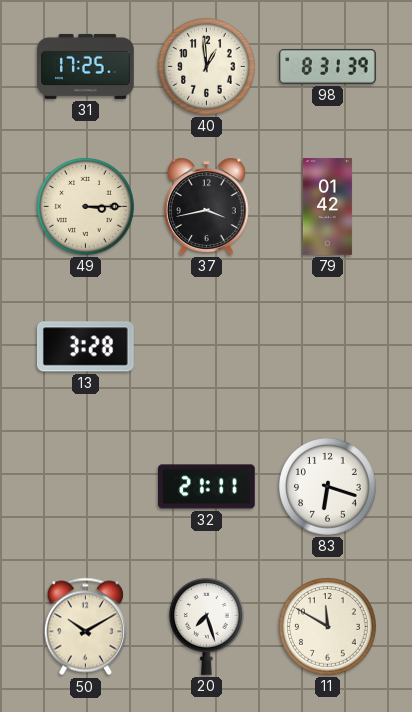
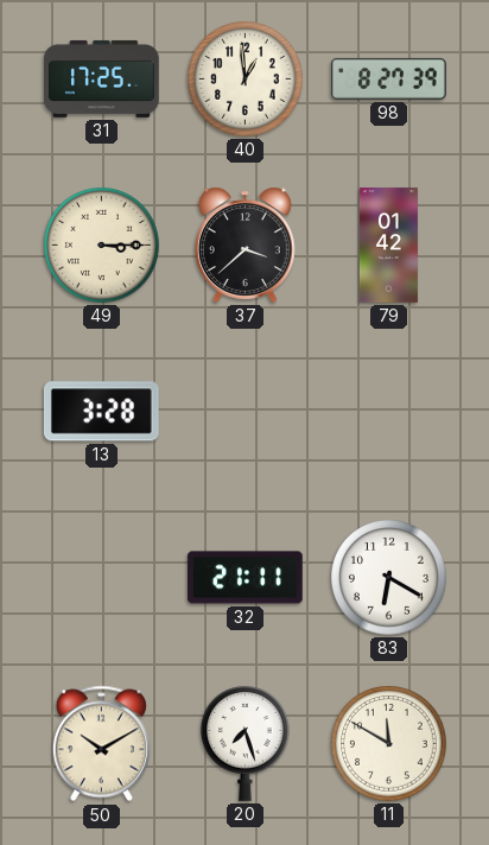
98: 8:31 -> 8:27
37: 3:43 -> 3:38
83: 6:18 -> 6:20
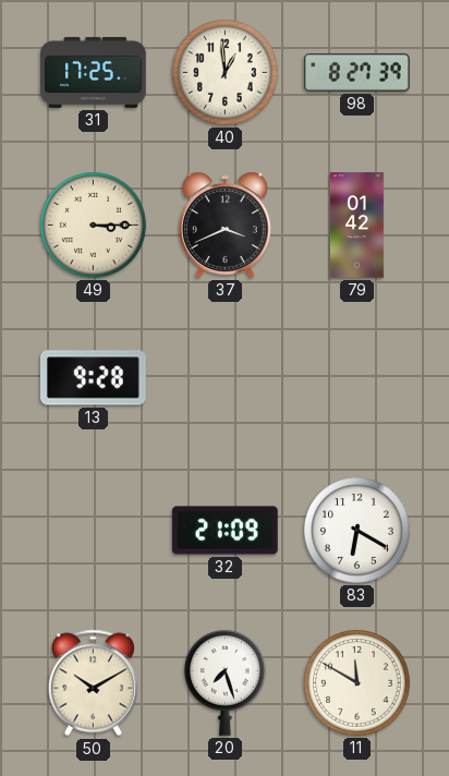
37: 3:38 -> 3:41
13: 3:28 -> 9:28
32: 21:11 -> 21:09
